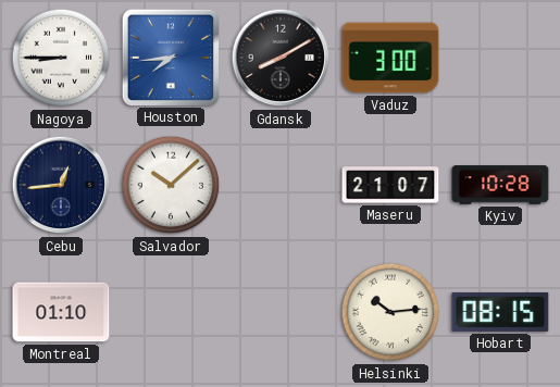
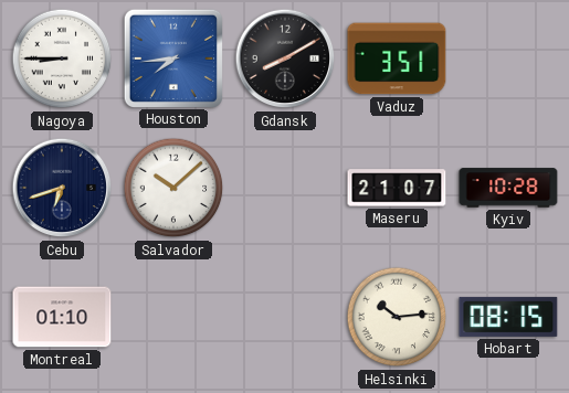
Vaduz: 3:00 -> 3:51
Cebu: 12:44 -> 6:42
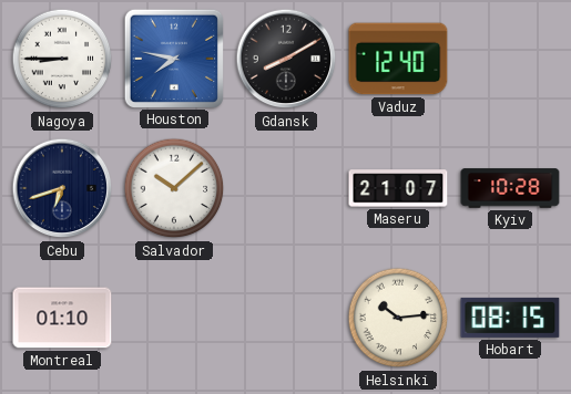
Houston: 7:44 -> 7:47
Vaduz: 3:51 -> 12:40
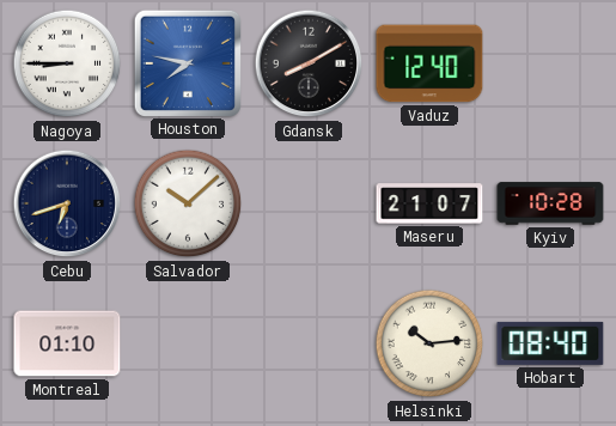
Hobart: 08:15 -> 08:40
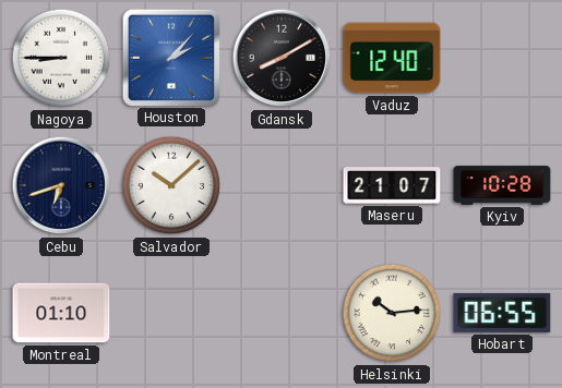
Houston: 7:47 -> 2:07
Hobart: 08:40 -> 06:55
